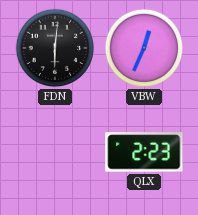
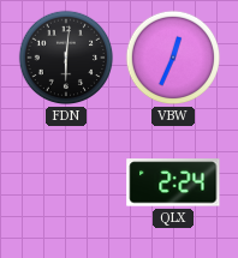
QLX: 2:23 -> 2:24
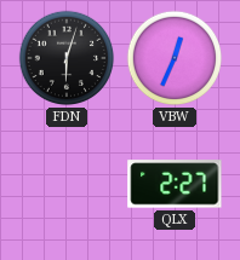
FDN: 6:01 -> 6:03
QLX: 2:24 -> 2:27
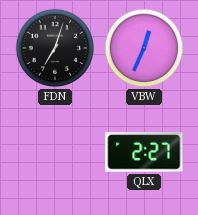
FDN: 6:03 -> 7:03
